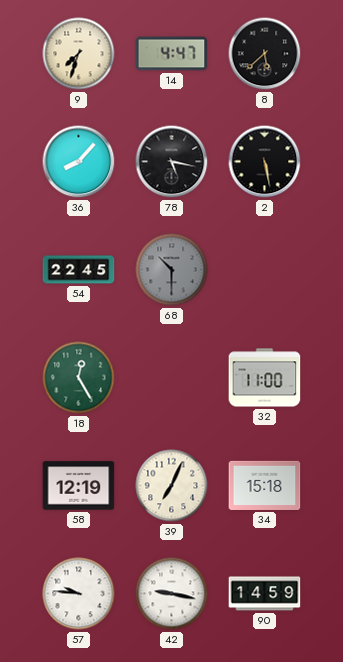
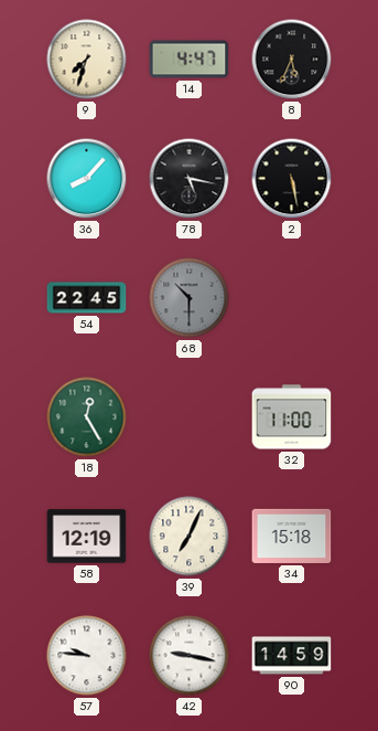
8: 5:38 -> 5:34
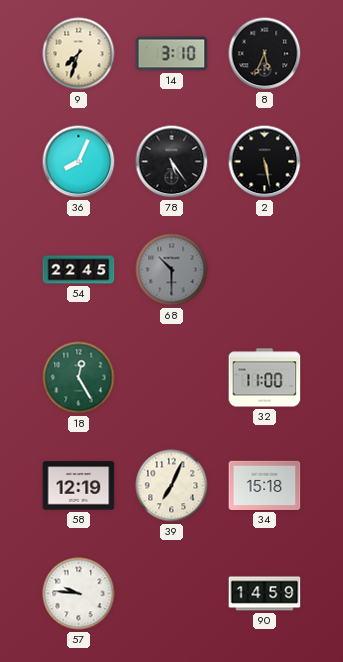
14: 4:47 -> 3:10
36: 8:07 -> 8:04
78: 5:17 -> 5:24
42: 9:17 -> none
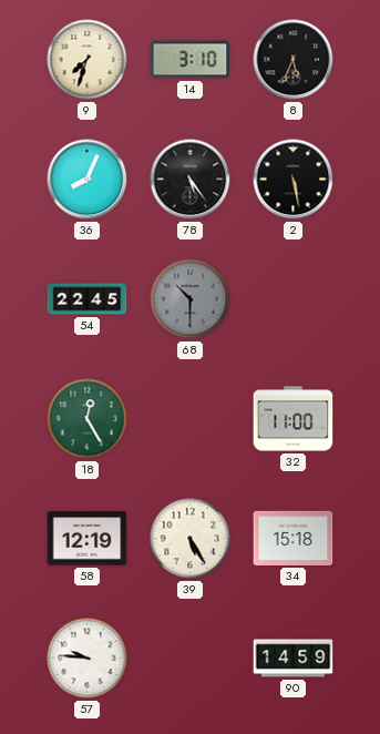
39: 7:04 -> 5:25
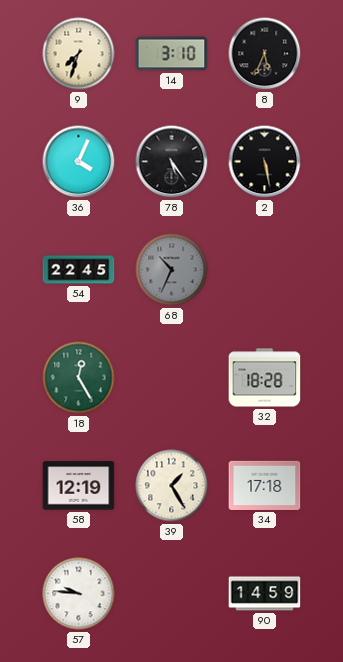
36: 8:04 -> 4:04
68: 10:30 -> 10:34
32: 11:00 -> 18:28
39: 5:25 -> 1:25
34: 15:18 -> 17:18
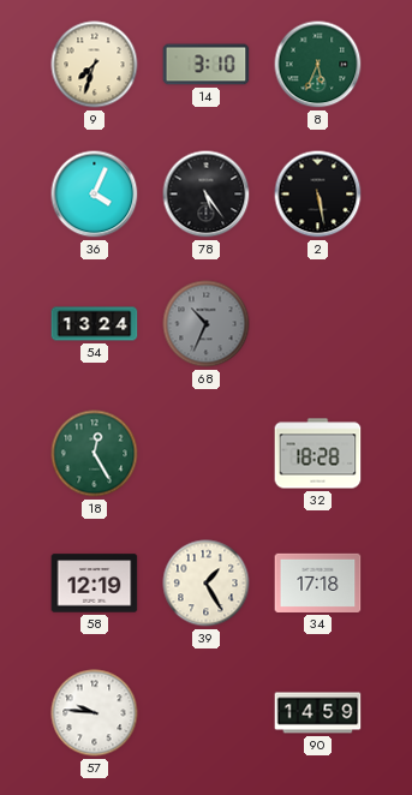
8 dial: black -> green
54: 22:45 -> 13:24
